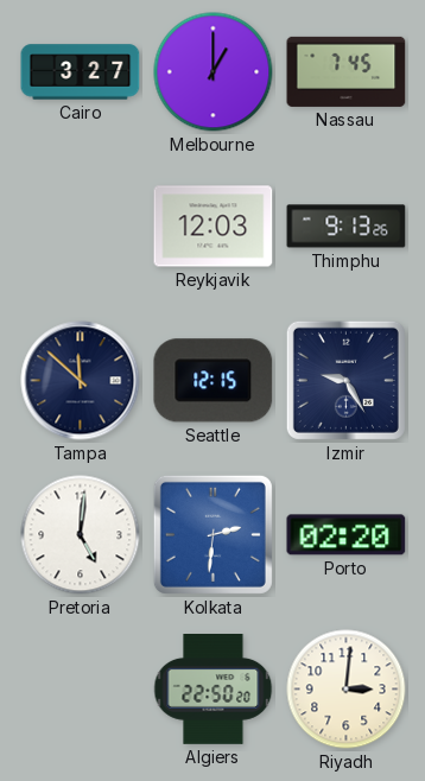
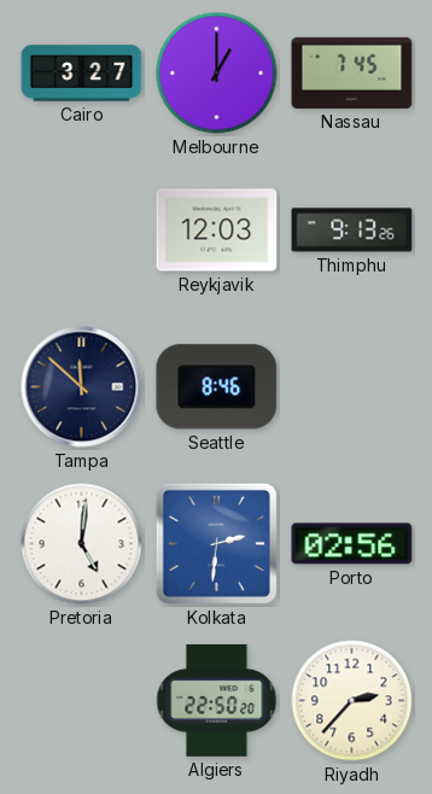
Seattle: 12:15 -> 8:46
Izmir: 9:25 -> none
Porto: 02:20 -> 02:56
Riyadh: 3:01 -> 2:37
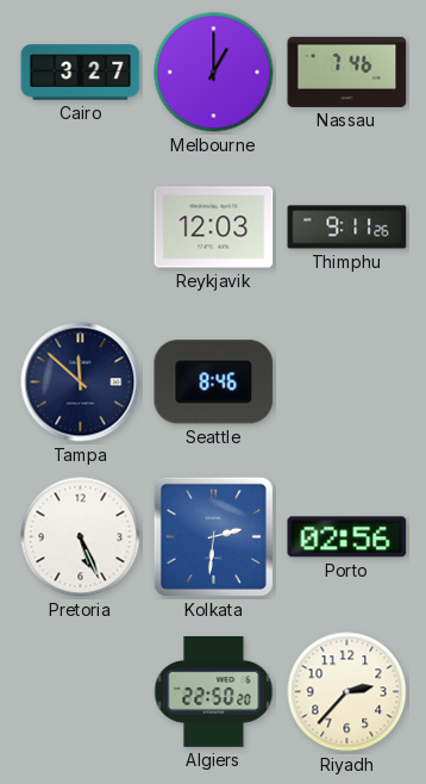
Nassau: 7:45 -> 7:46
Thimphu: 9:13 -> 9:11
Pretoria: 5:01 -> 5:26
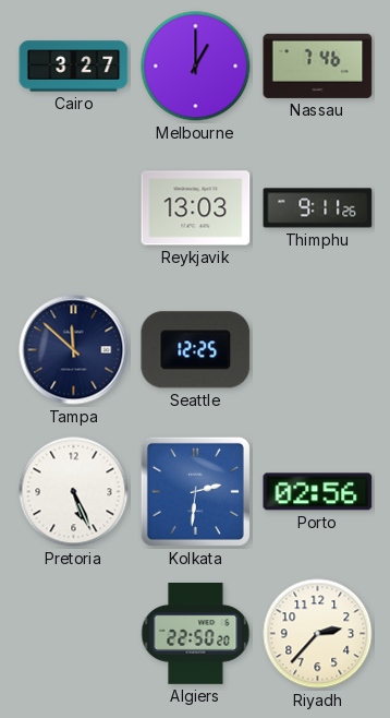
Reykjavik: 12:03 -> 13:03
Seattle: 8:46 -> 12:25
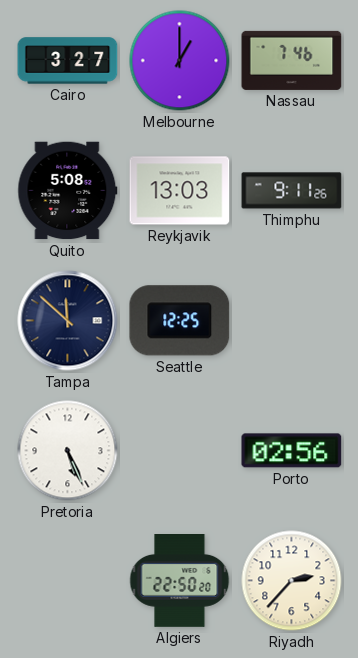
Quito: none -> 5:08
Kolkata: 2:31 -> none
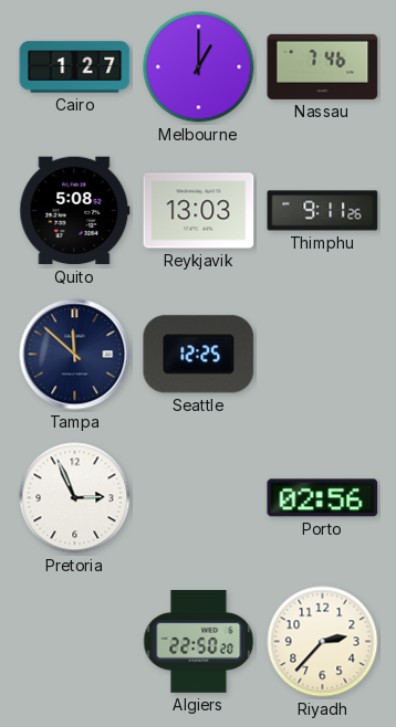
Cairo: 3:27 -> 1:27
Pretoria: 5:26 -> 2:56
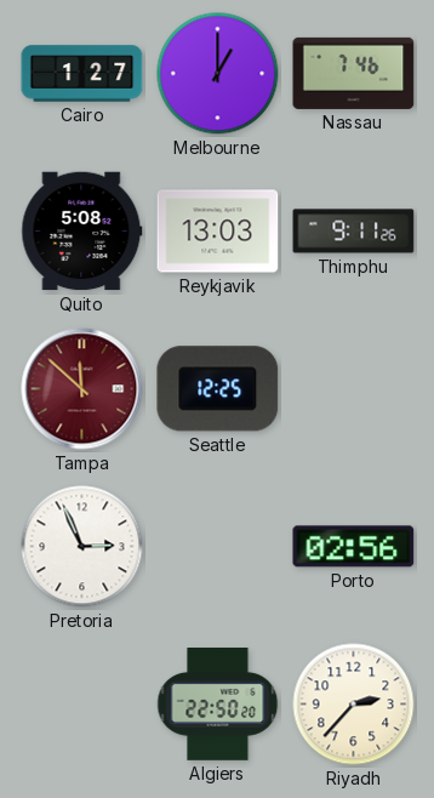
Tampa dial: navy -> burgundy
